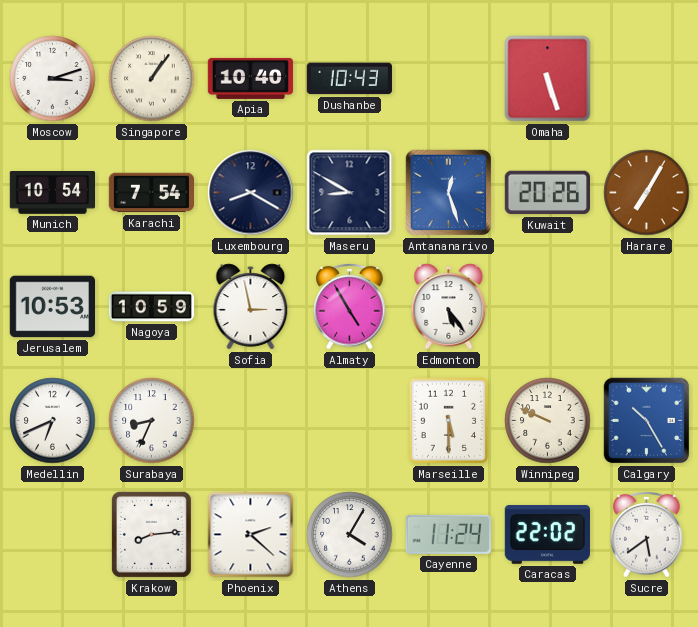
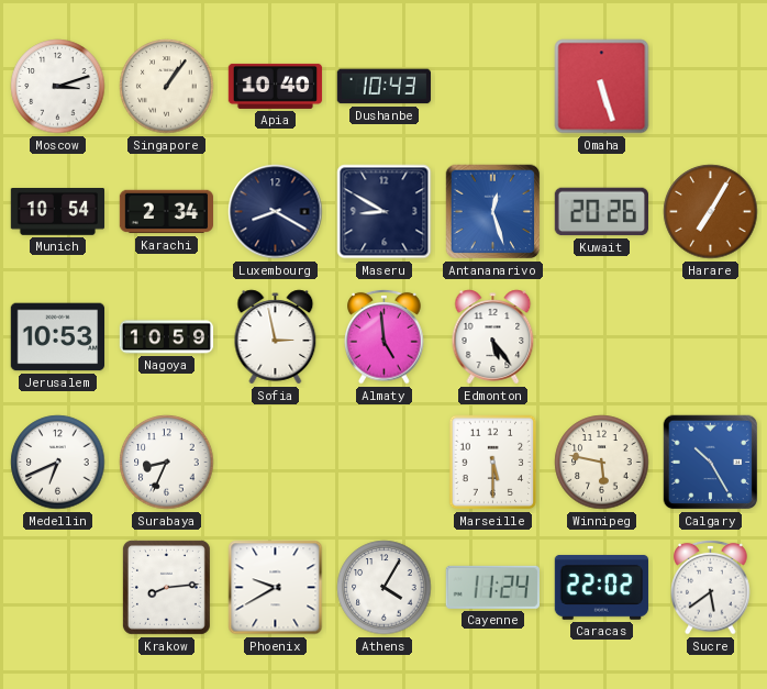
Karachi: 7:54 -> 2:34
Almaty: 4:55 -> 4:59
Winnipeg: 9:49 -> 5:47
Phoenix: 2:22 -> 9:40
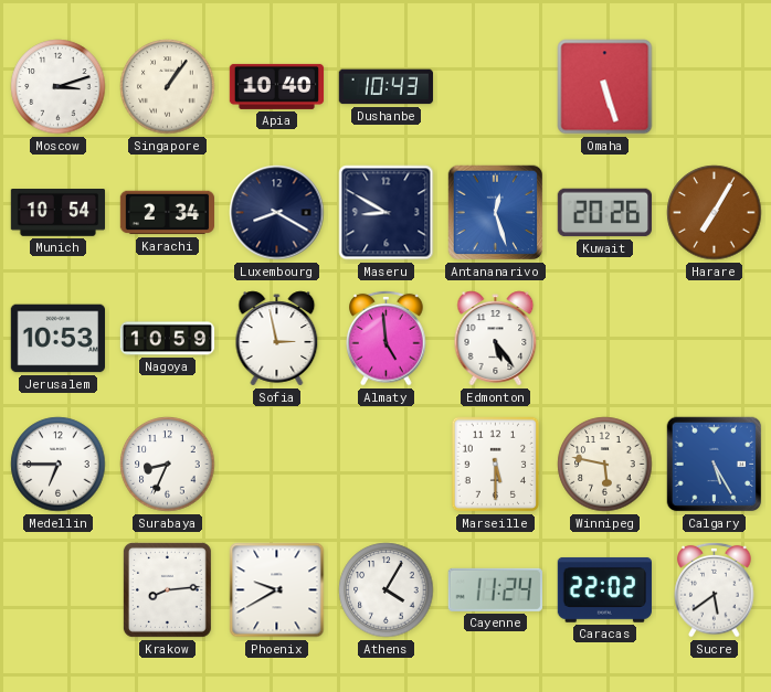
Medellin: 6:41 -> 6:45
Calgary: 10:25 -> 5:25
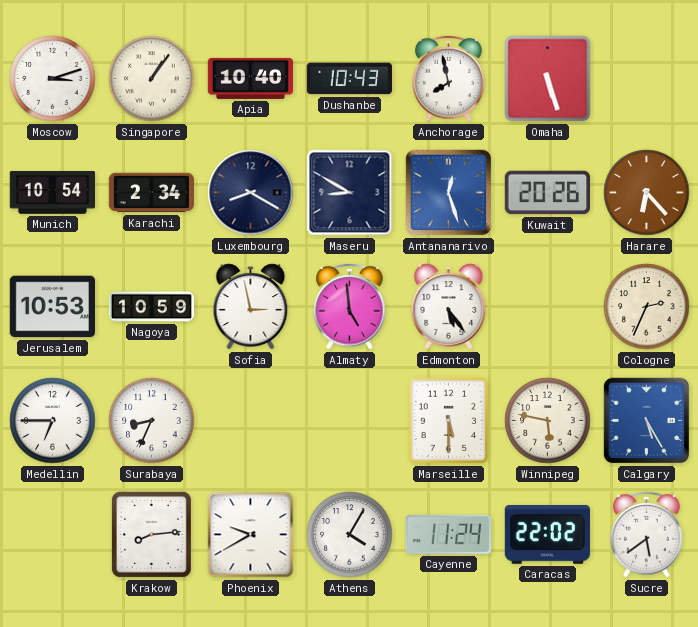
Anchorage: none -> 7:58
Harare: 7:05 -> 6:23
Cologne: none -> 2:34
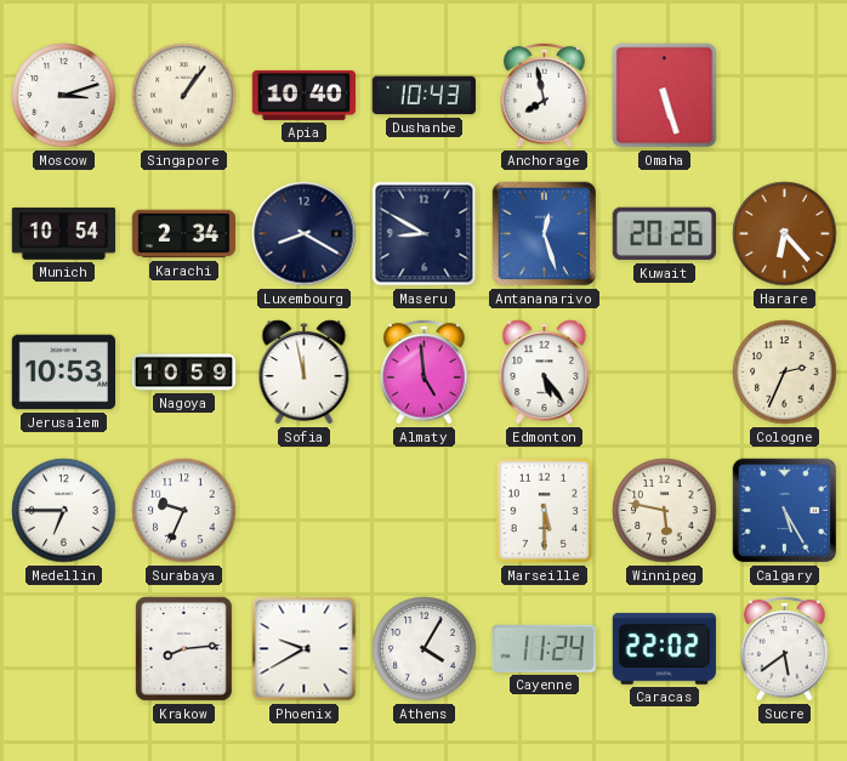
Sofia: 2:58 -> 11:58
Surabaya: 8:34 -> 9:34
